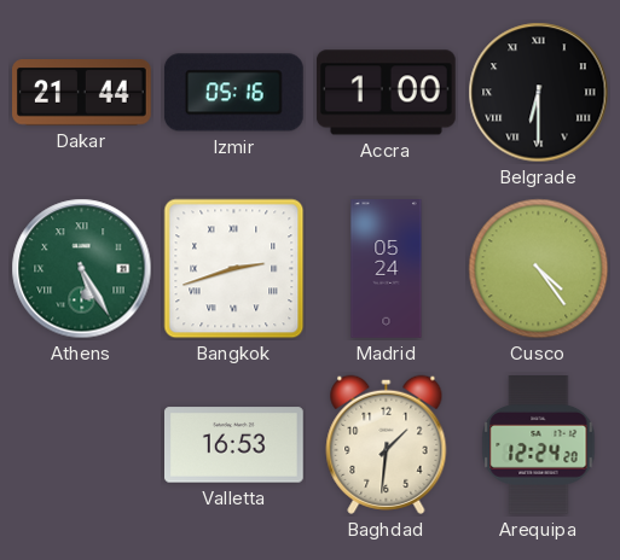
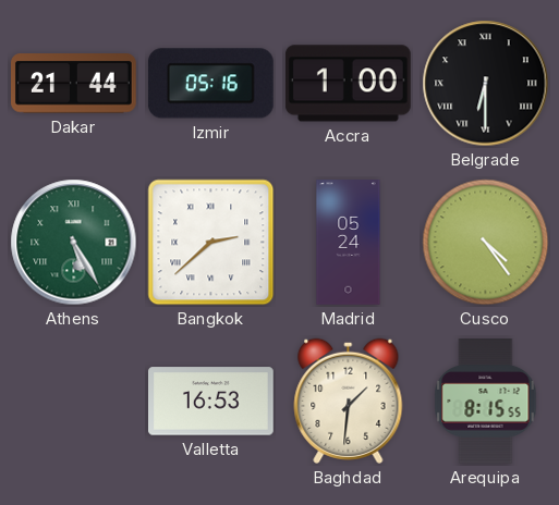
Bangkok: 2:42 -> 2:38
Arequipa: 12:24 -> 8:15
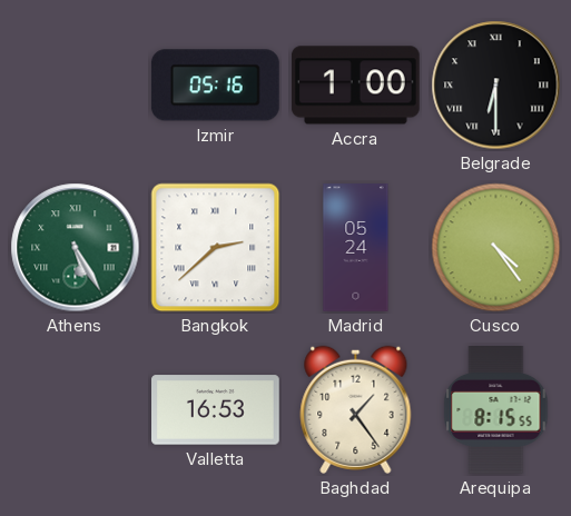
Dakar: 21:44 -> none
Baghdad: 1:31 -> 1:24
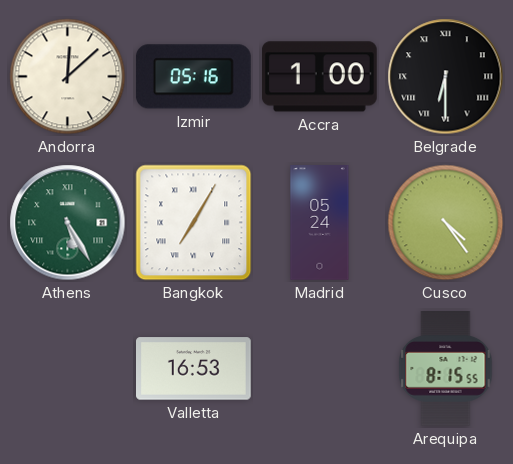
Andorra: none -> 12:08
Bangkok: 2:38 -> 7:05
Baghdad: 1:24 -> none
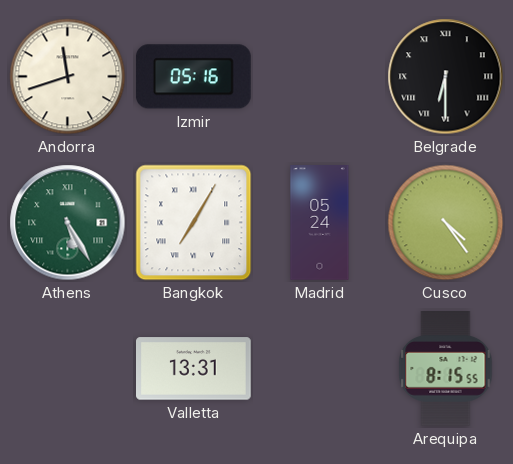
Andorra: 12:08 -> 11:42
Accra: 1:00 -> none
Valletta: 16:53 -> 13:31
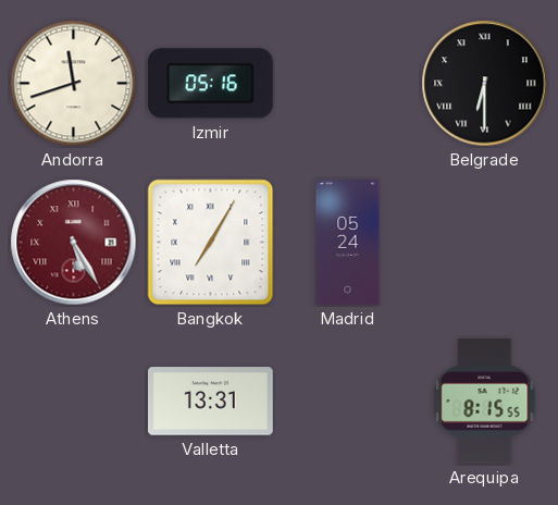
Athens dial: green -> burgundy
Cusco: 4:24 -> none
